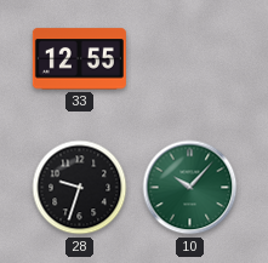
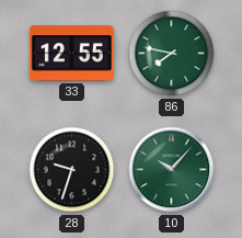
86: none -> 7:47
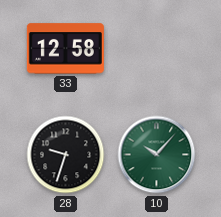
33: 12:55 -> 12:58
86: 7:47 -> none
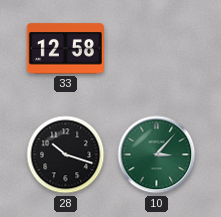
28: 9:33 -> 10:18
10: 10:07 -> 3:07
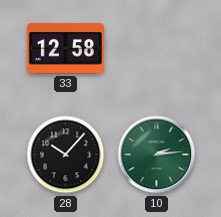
28: 10:18 -> 10:07
10: 3:07 -> 2:14
